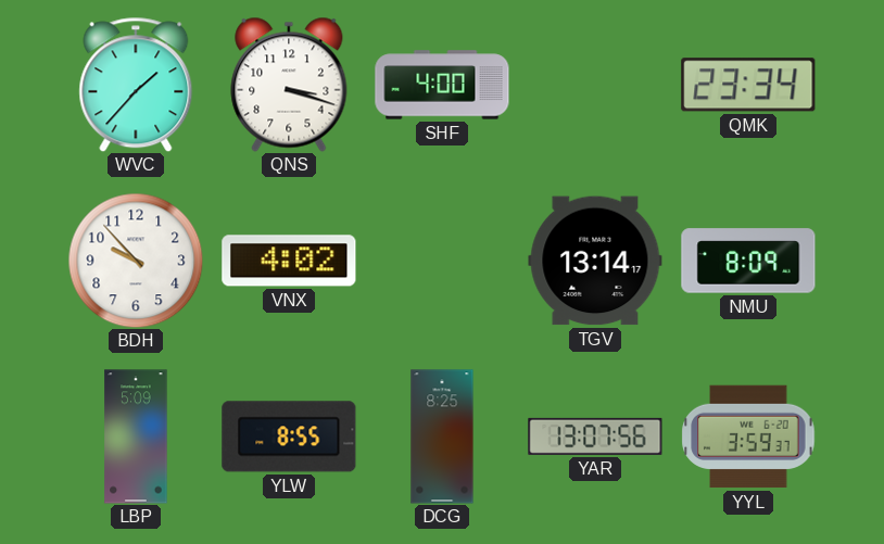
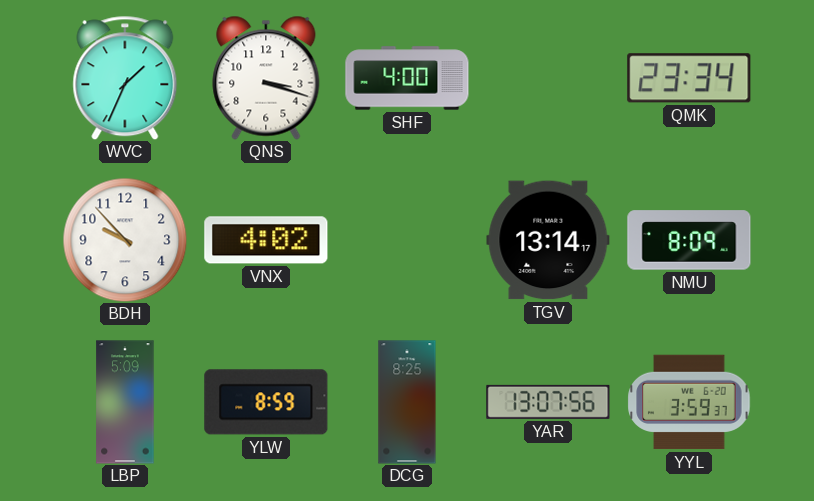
WVC: 1:37 -> 1:34
YLW: 8:55 -> 8:59
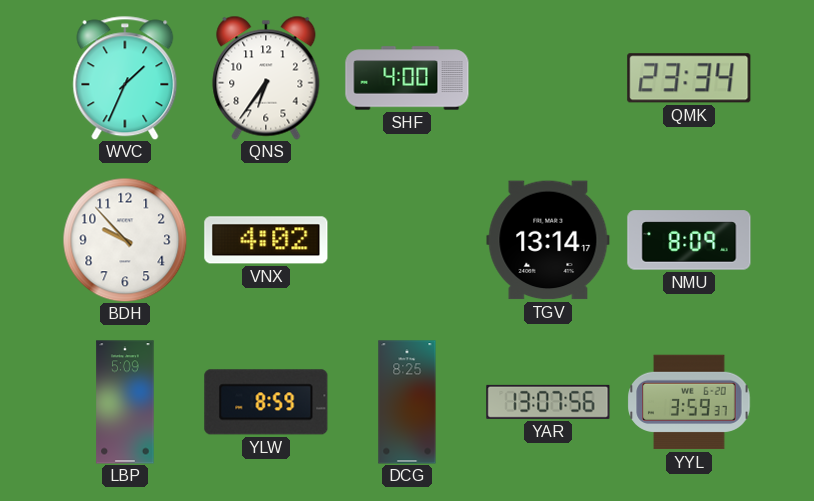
QNS: 3:18 -> 6:36
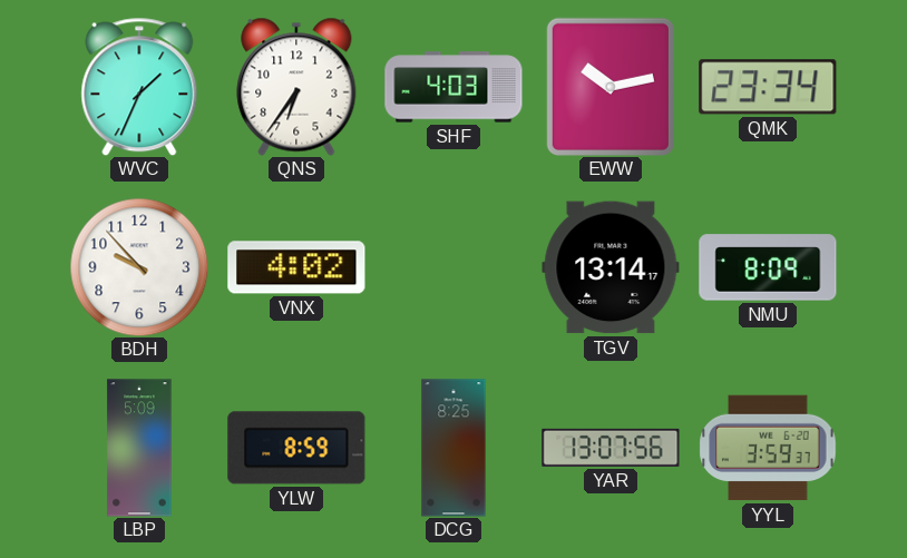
SHF: 4:00 -> 4:03
EWW: none -> 10:13
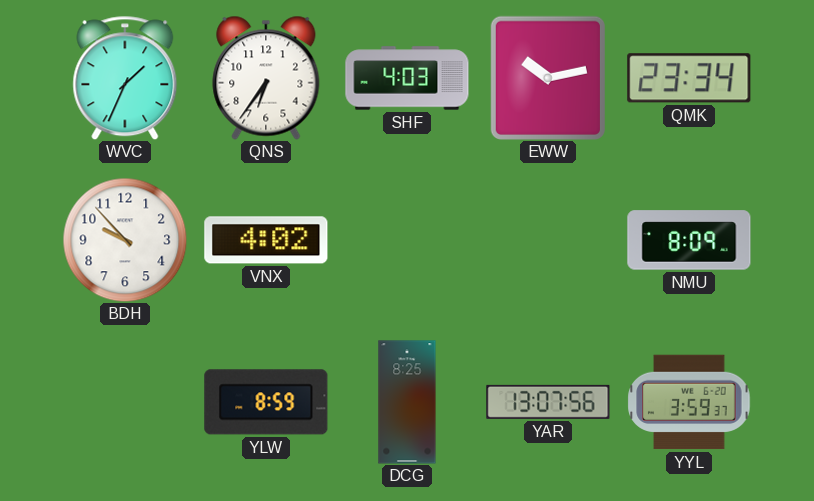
TGV: 13:14 -> none
LBP: 5:09 -> none
